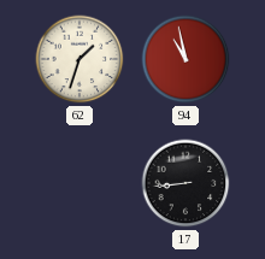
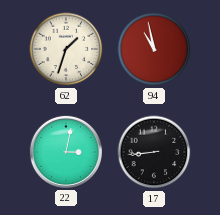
22: none -> 3:02
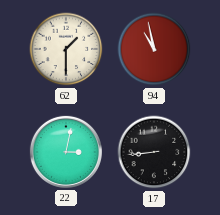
62: 1:33 -> 1:30
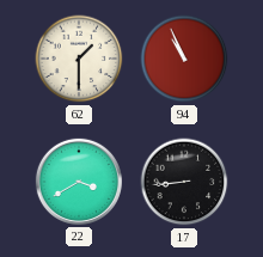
94: 10:58 -> 10:56
22: 3:02 -> 3:40
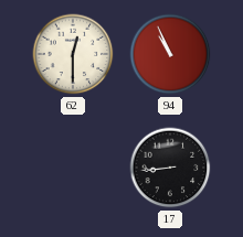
62: 1:30 -> 12:30
22: 3:40 -> none
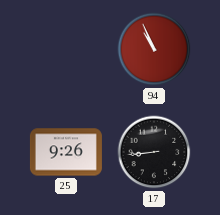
62: 12:30 -> none
25: none -> 9:26
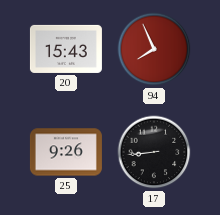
20: none -> 15:43
94: 10:56 -> 7:56
